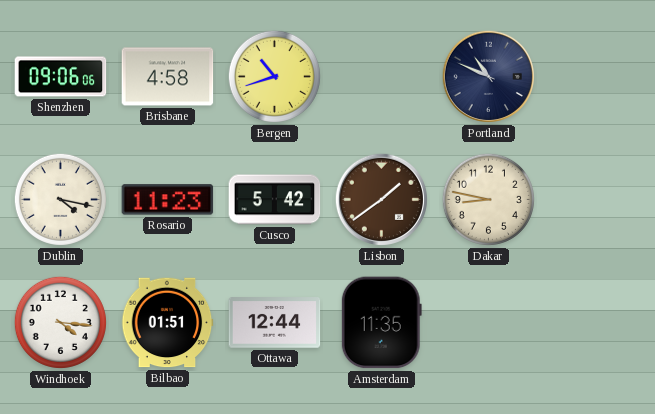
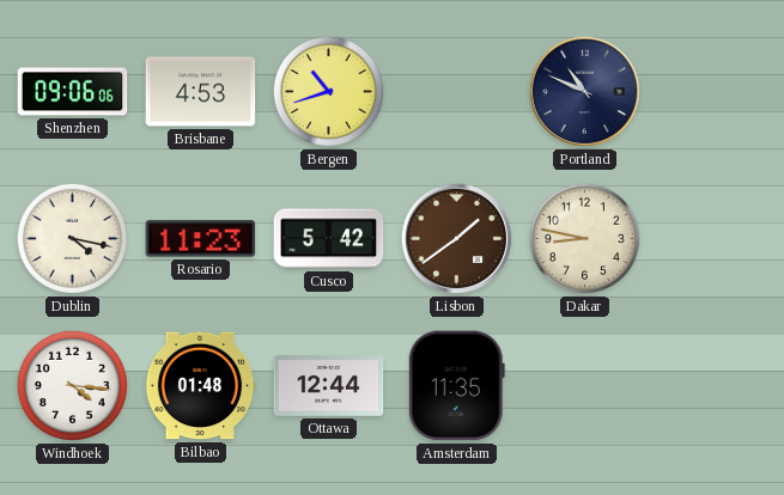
Brisbane: 4:58 -> 4:53
Bilbao: 01:51 -> 01:48
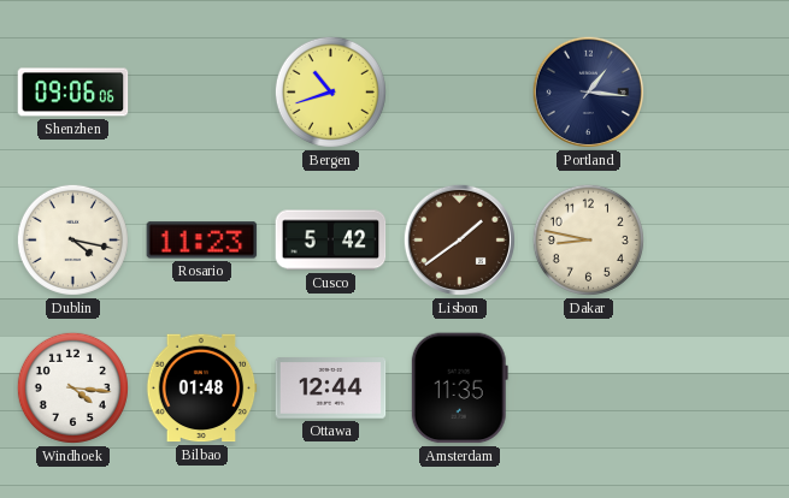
Brisbane: 4:53 -> none
Portland: 10:49 -> 1:16
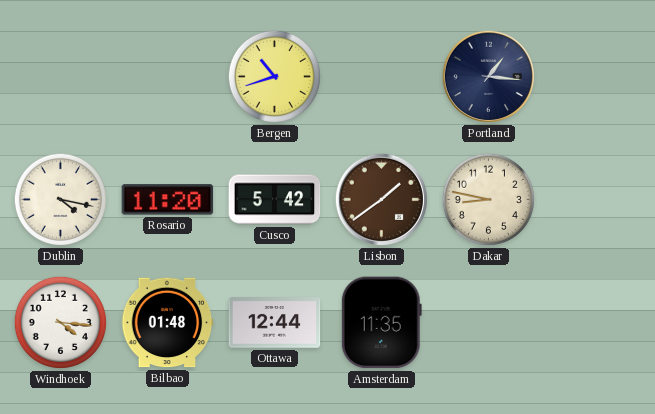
Shenzhen: 09:06 -> none
Rosario: 11:23 -> 11:20
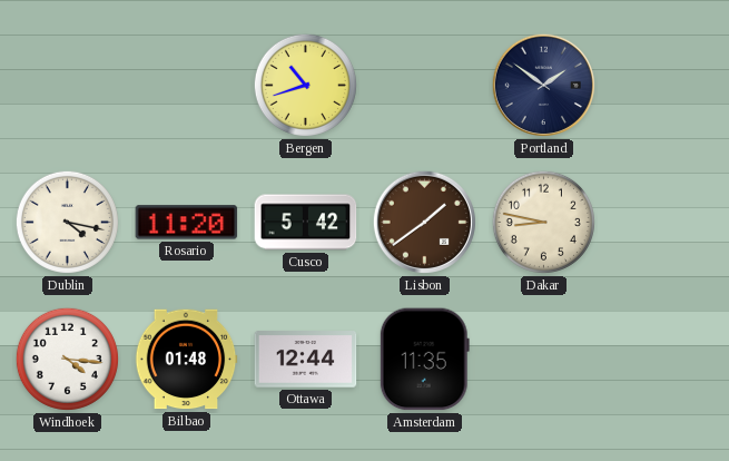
Portland: 1:16 -> 1:51
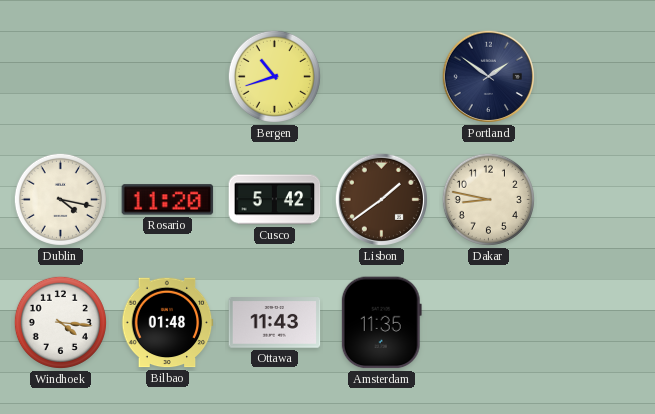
Ottawa: 12:44 -> 11:43
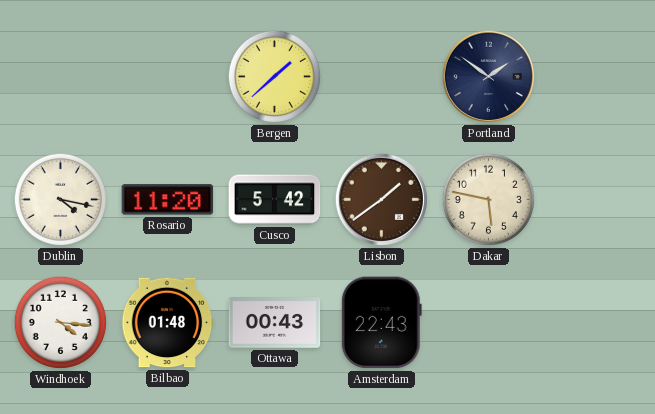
Bergen: 10:42 -> 1:38
Dakar: 8:47 -> 5:47
Ottawa: 11:43 -> 00:43
Amsterdam: 11:35 -> 22:43
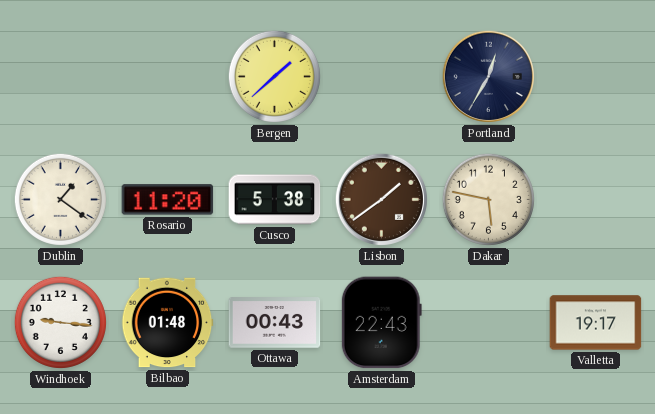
Portland: 1:51 -> 12:35
Dublin: 4:17 -> 1:21
Cusco: 5:42 -> 5:38
Windhoek: 4:16 -> 9:16
Valletta: none -> 19:17
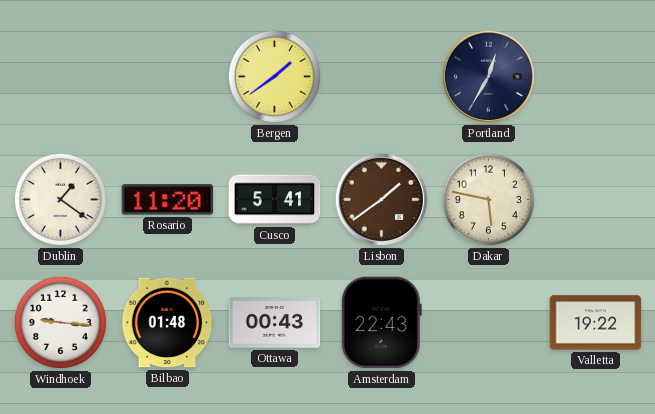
Bergen: 1:38 -> 1:39
Cusco: 5:38 -> 5:41
Valletta: 19:17 -> 19:22
